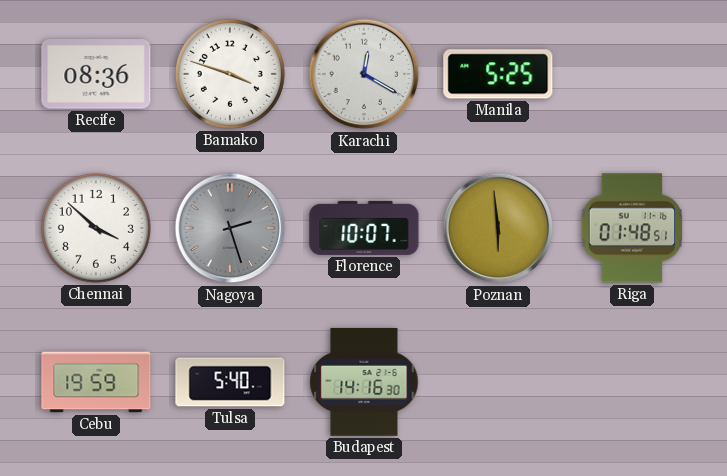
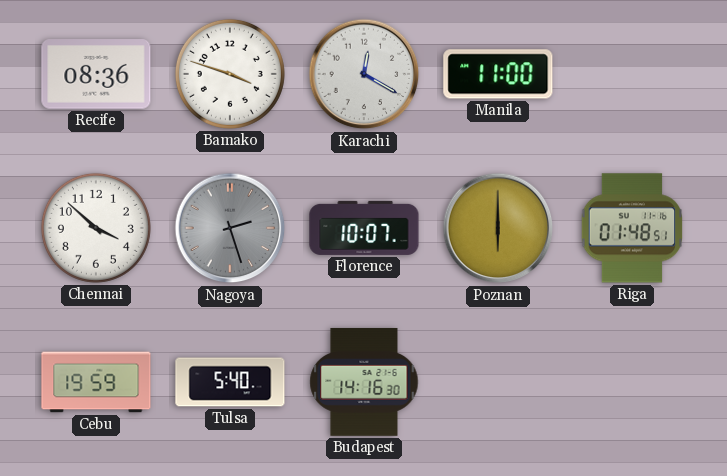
Manila: 5:25 -> 11:00
Poznan: 5:59 -> 6:00
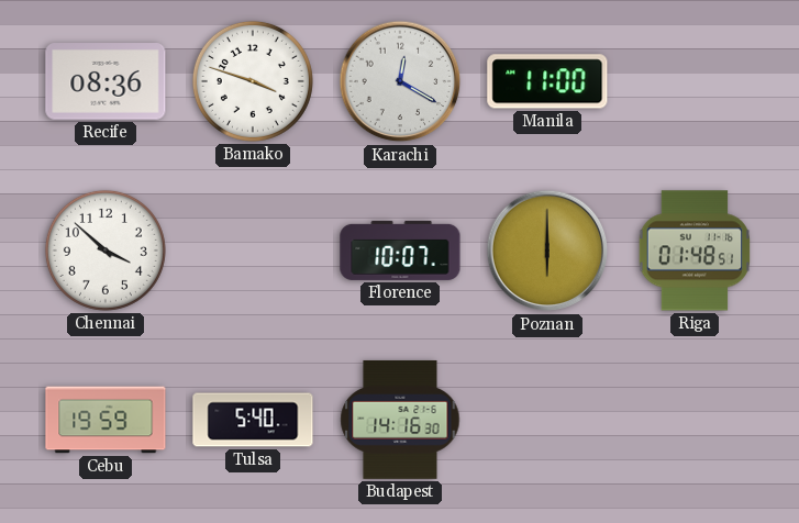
Nagoya: 2:27 -> none
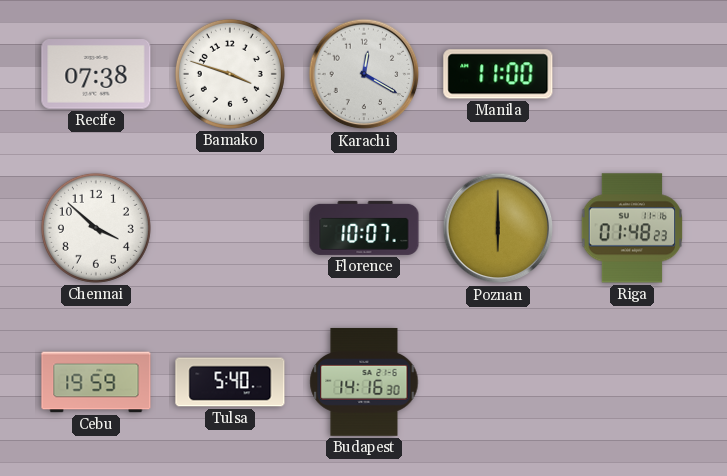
Recife: 08:36 -> 07:38
Riga: 01:48:51 -> 01:48:23
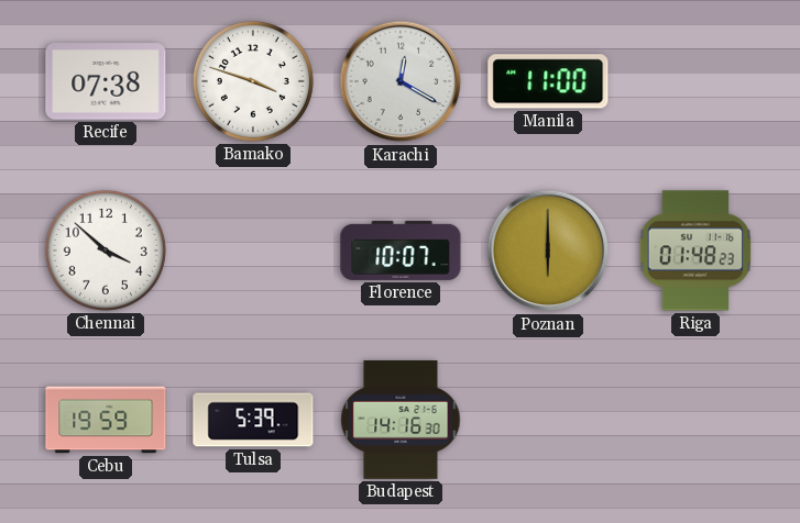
Tulsa: 5:40 -> 5:39
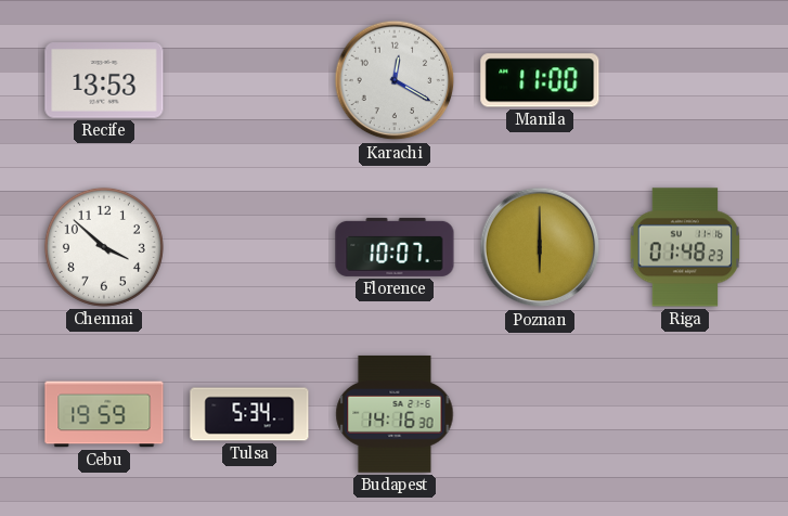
Recife: 07:38 -> 13:53
Bamako: 3:48 -> none
Tulsa: 5:39 -> 5:34
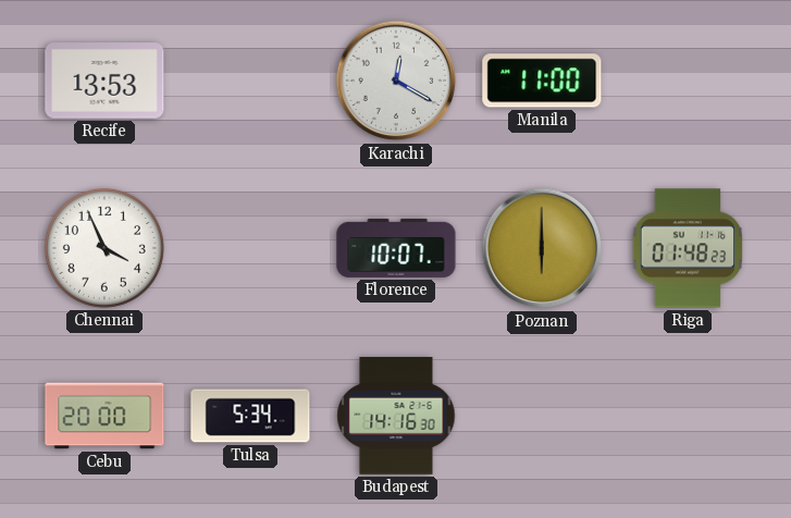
Chennai: 3:52 -> 3:56
Cebu: 19:59 -> 20:00
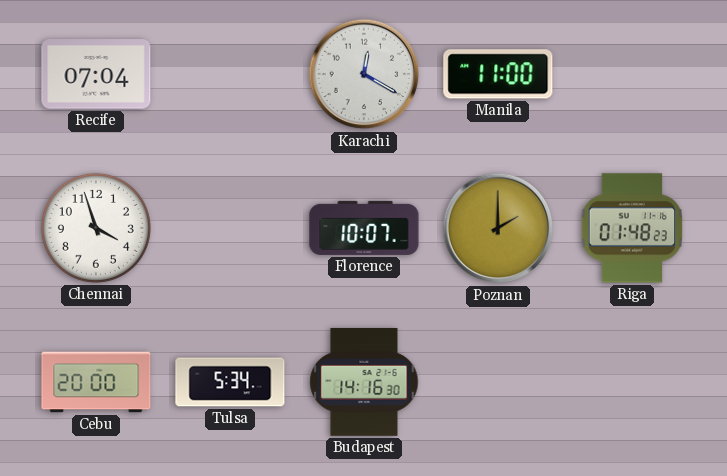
Recife: 13:53 -> 07:04
Chennai: 3:56 -> 3:57
Poznan: 6:00 -> 2:00
